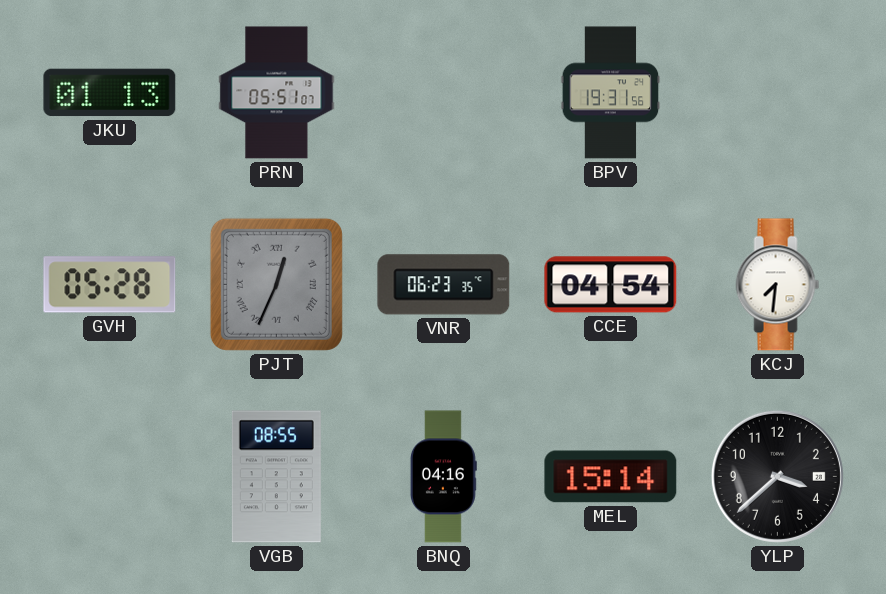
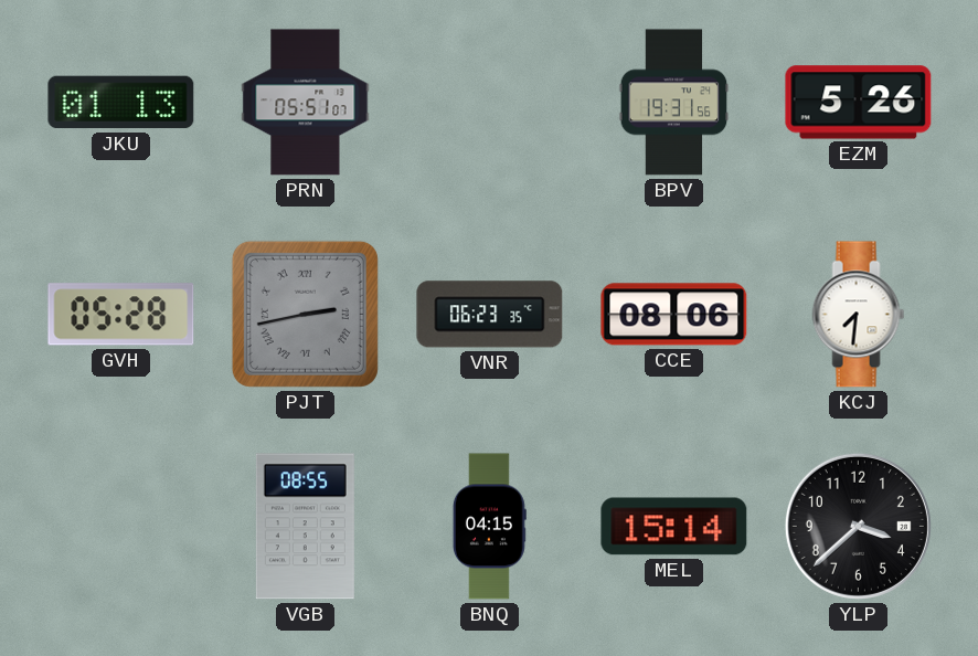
EZM: none -> 5:26
PJT: 12:34 -> 2:43
CCE: 04:54 -> 08:06
BNQ: 04:16 -> 04:15
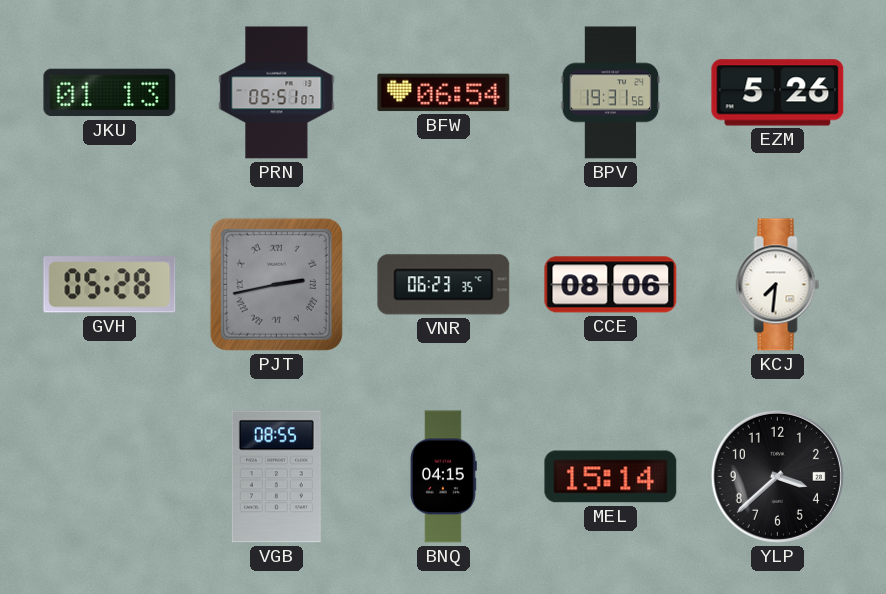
BFW: none -> 06:54
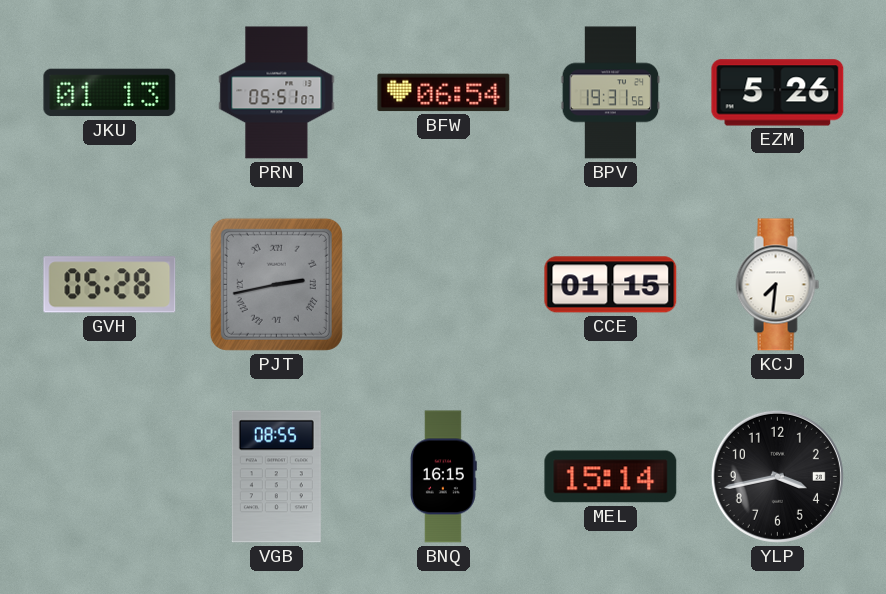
VNR: 06:23 -> none
CCE: 08:06 -> 01:15
BNQ: 04:15 -> 16:15
YLP: 3:38 -> 3:43
